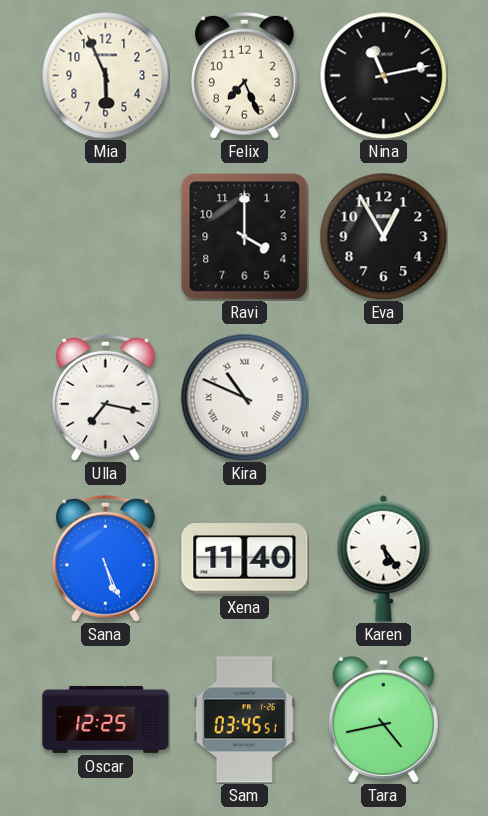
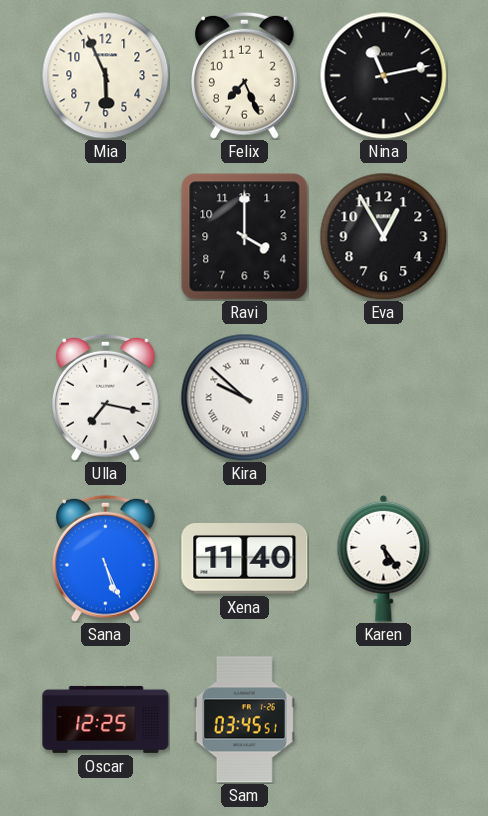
Kira: 10:49 -> 9:52
Tara: 4:43 -> none
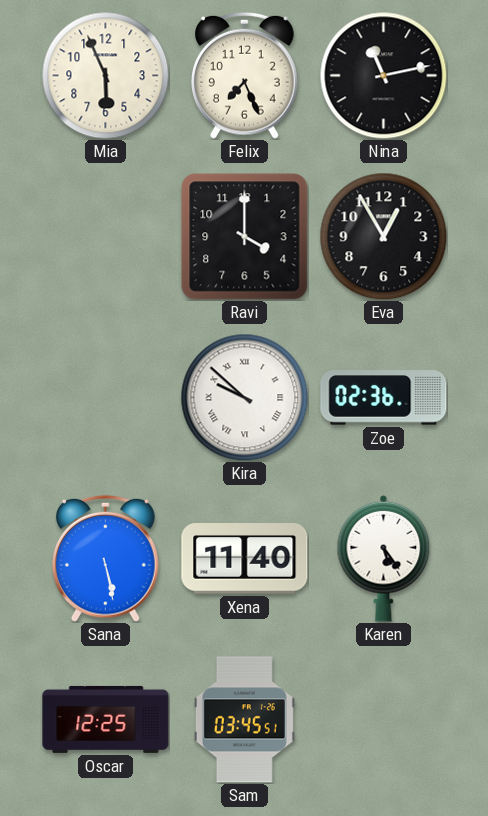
Ulla: 7:17 -> none
Zoe: none -> 02:36
Sana: 5:26 -> 5:28
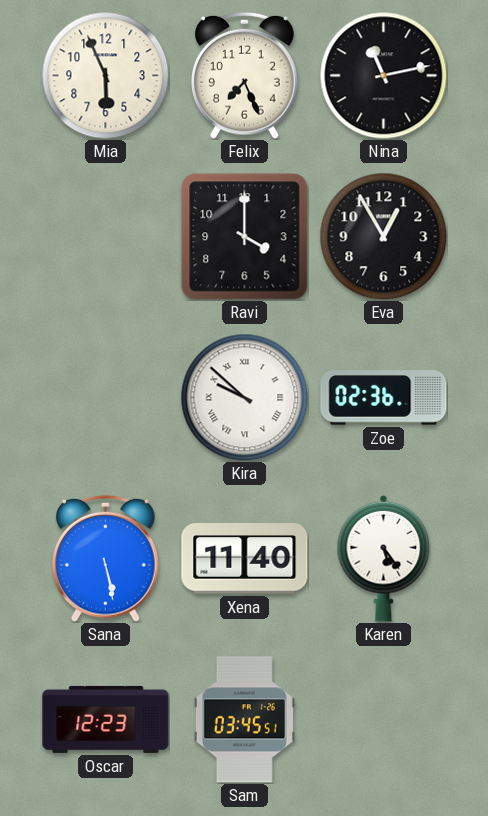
Oscar: 12:25 -> 12:23
